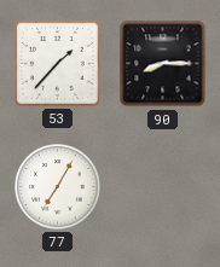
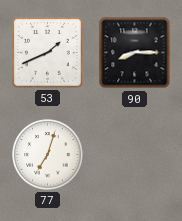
53: 1:37 -> 1:41
77: 7:05 -> 7:03
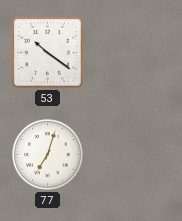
53: 1:41 -> 10:21
90: 8:15 -> none
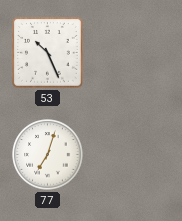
53: 10:21 -> 10:26
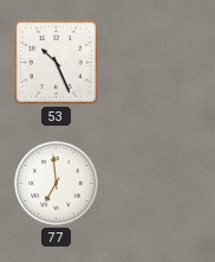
77: 7:03 -> 6:59
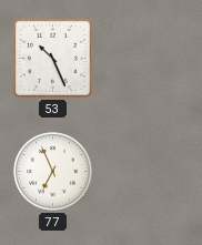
77: 6:59 -> 6:56
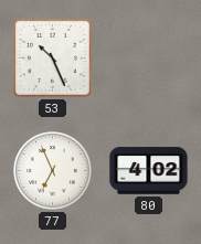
80: none -> 4:02
